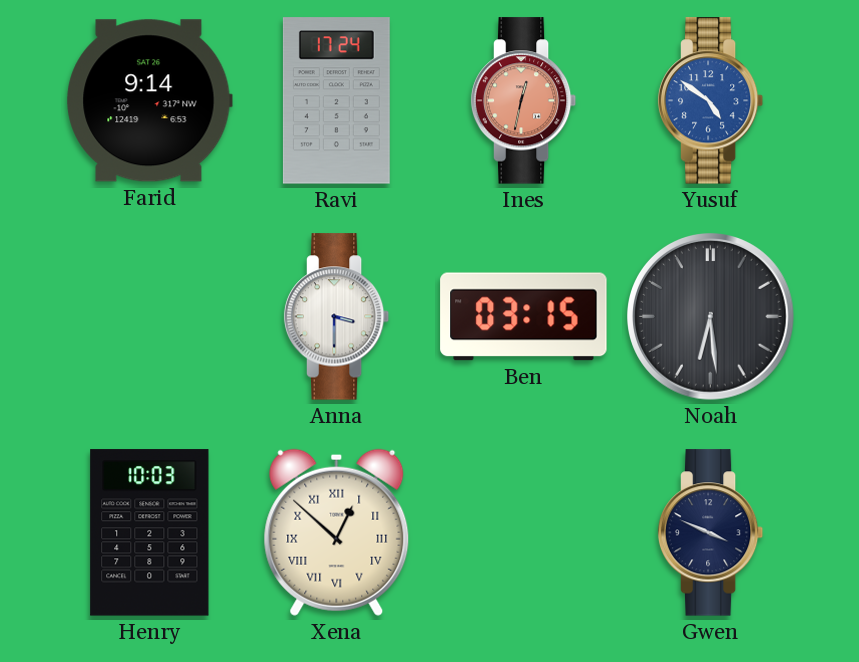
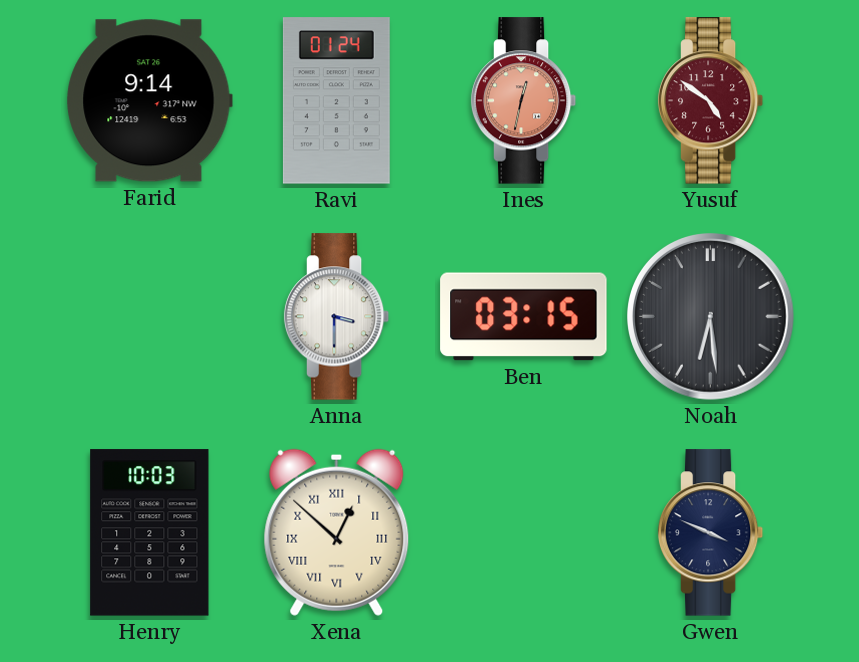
Ravi: 17:24 -> 01:24
Yusuf dial: blue -> burgundy
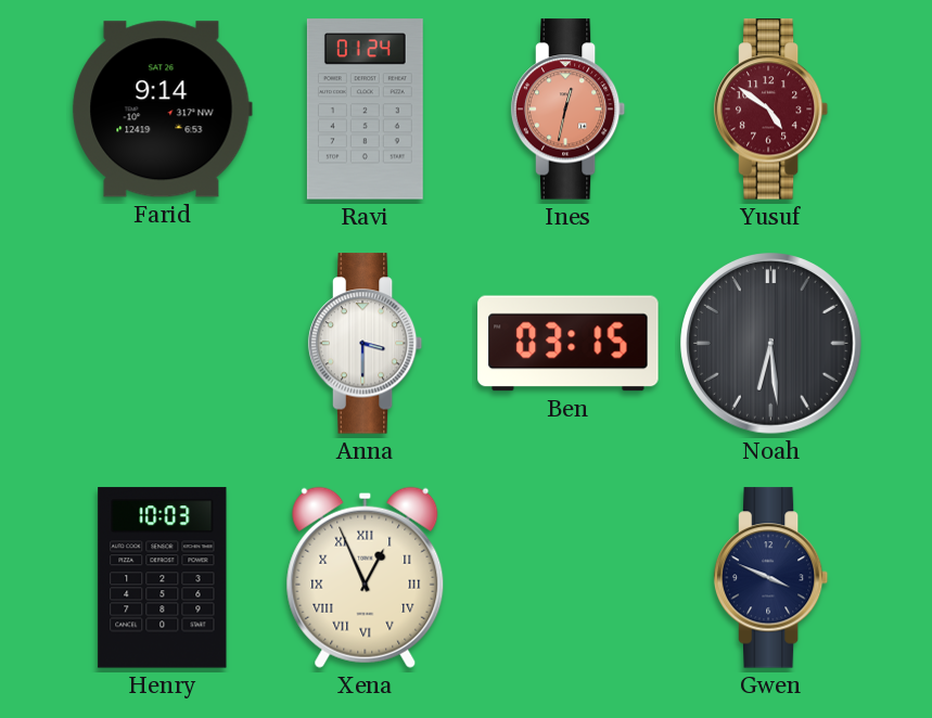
Xena: 12:52 -> 12:56
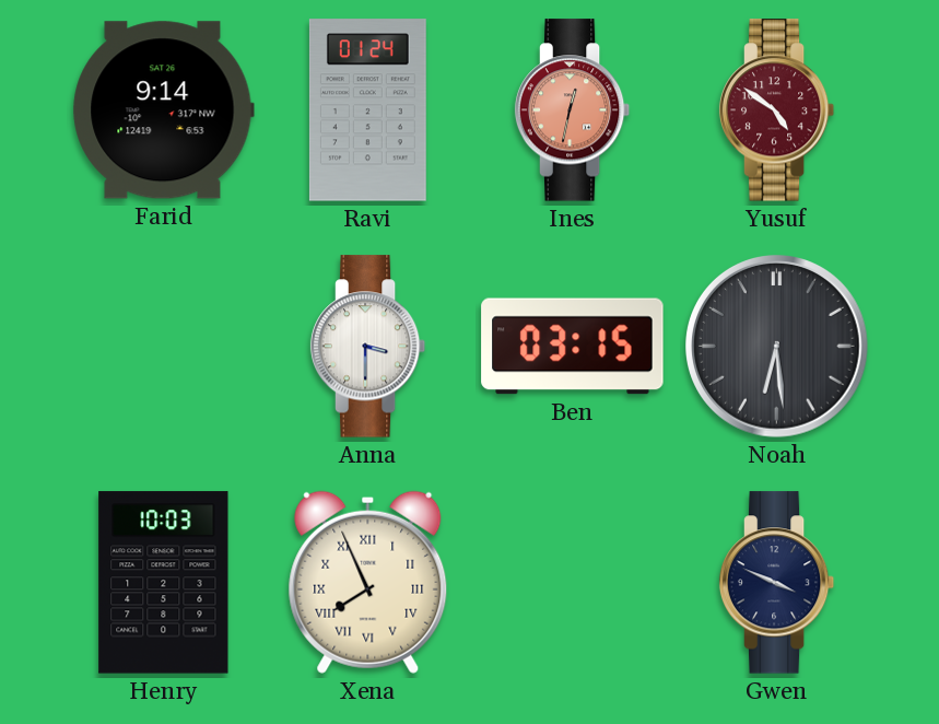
Xena: 12:56 -> 7:56
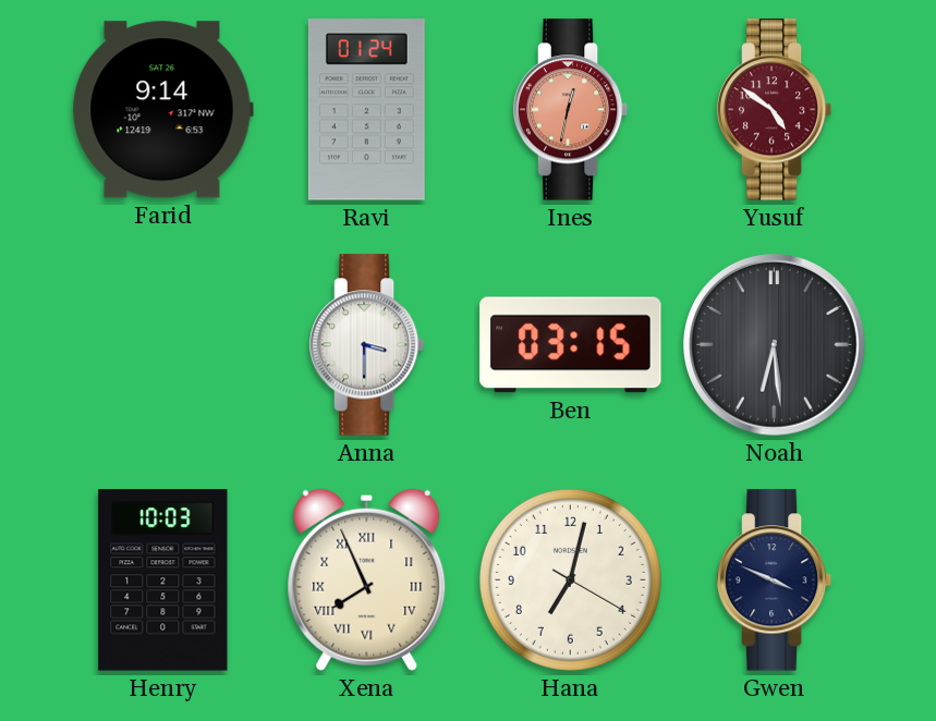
Hana: none -> 7:02
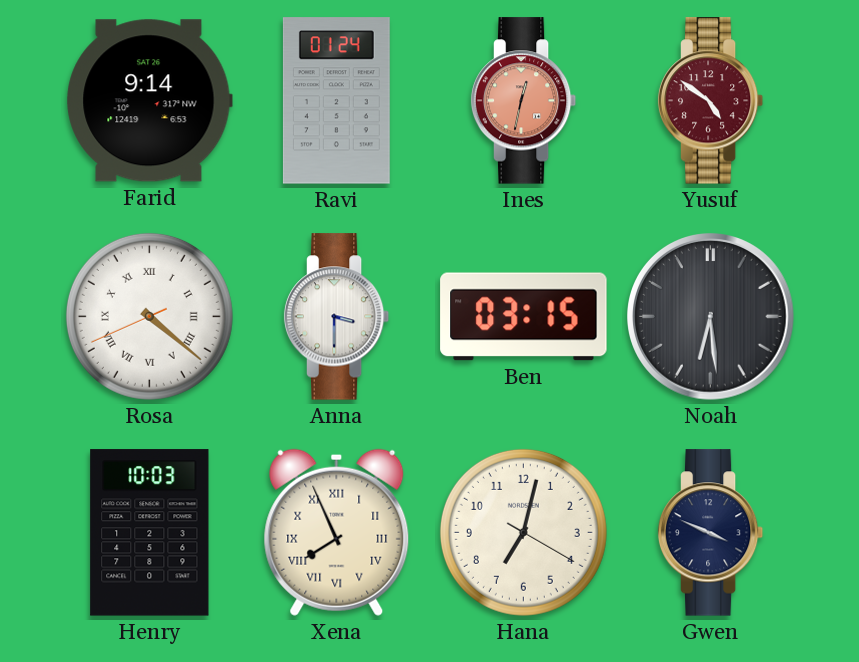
Rosa: none -> 4:21
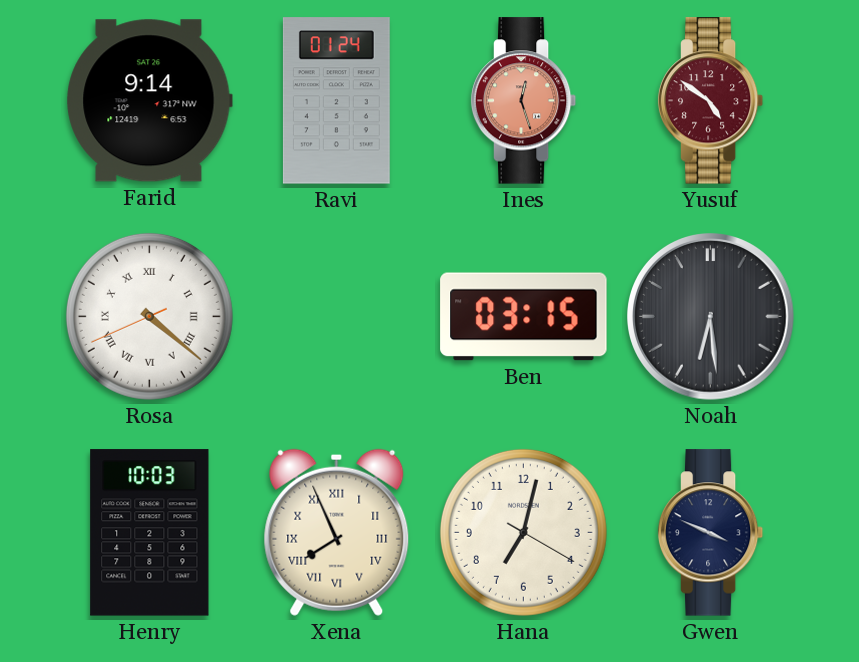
Ines: 12:32 -> 12:27
Anna: 3:30 -> none
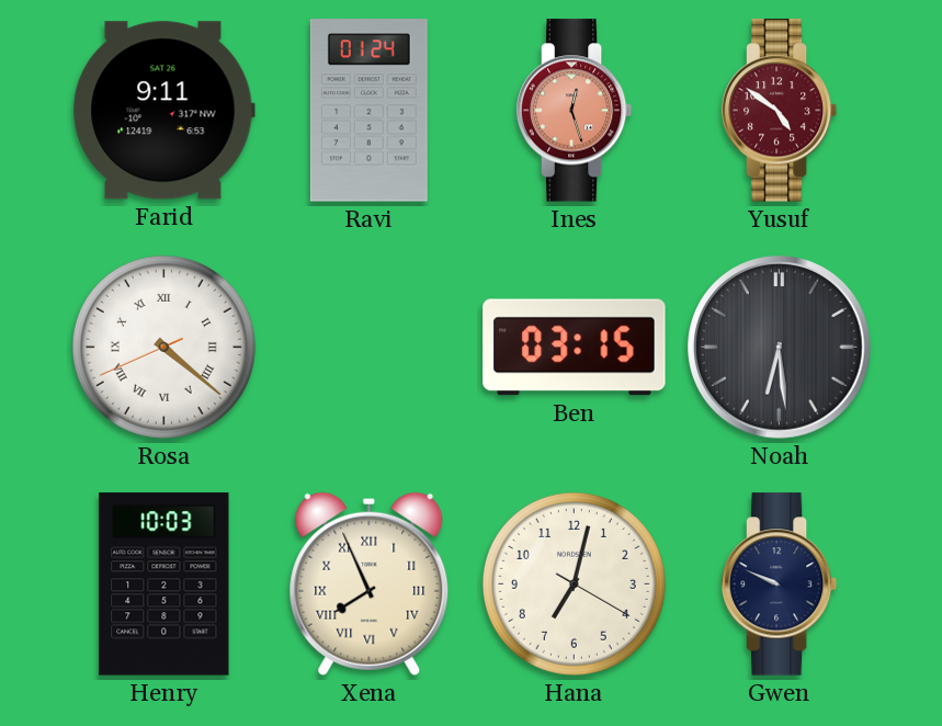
Farid: 9:14 -> 9:11
Gwen: 3:49 -> 9:49
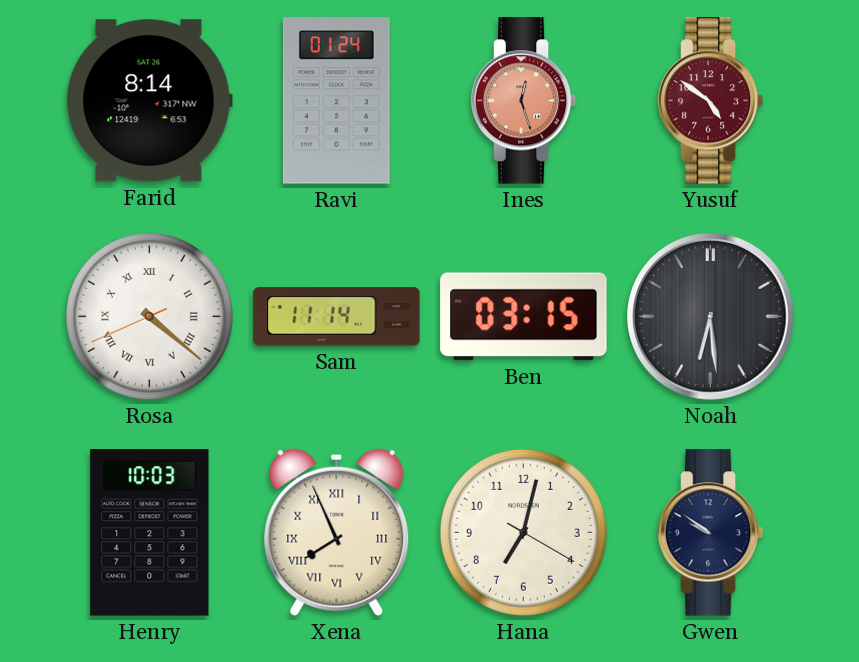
Farid: 9:11 -> 8:14
Sam: none -> 11:14
Gwen: 9:49 -> 9:51
